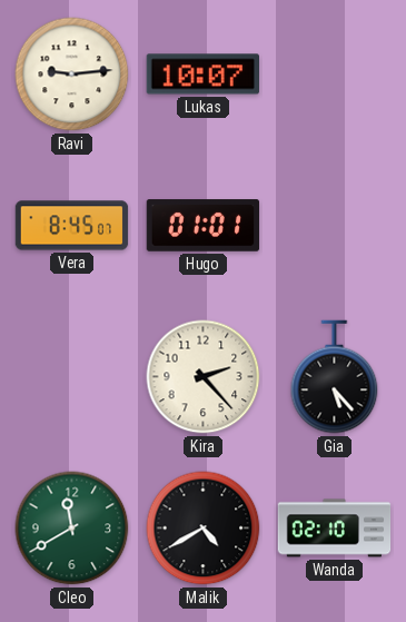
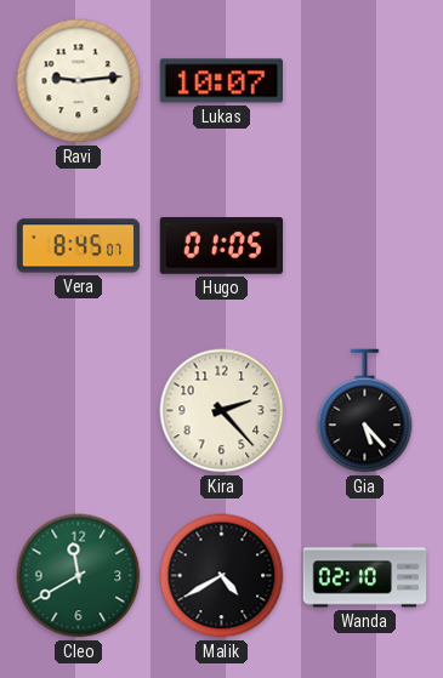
Hugo: 01:01 -> 01:05
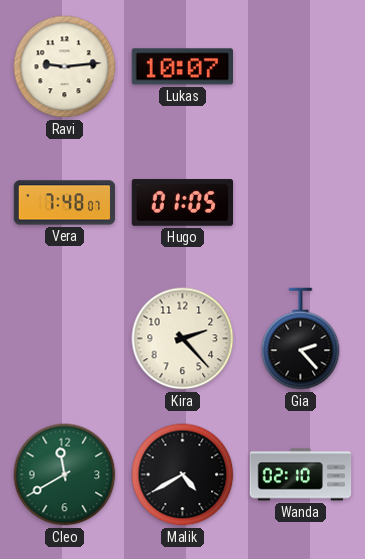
Vera: 8:45 -> 7:48
Gia: 5:23 -> 2:23
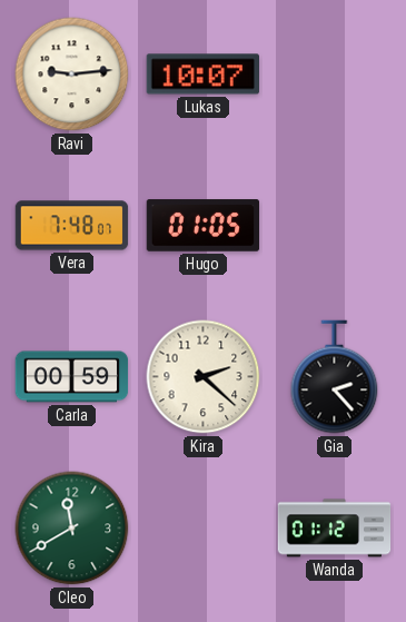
Carla: none -> 00:59
Kira: 2:23 -> 2:22
Malik: 4:40 -> none
Wanda: 02:10 -> 01:12
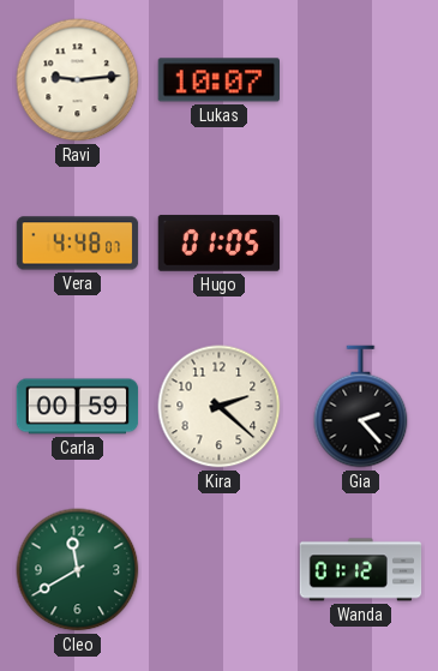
Vera: 7:48 -> 4:48
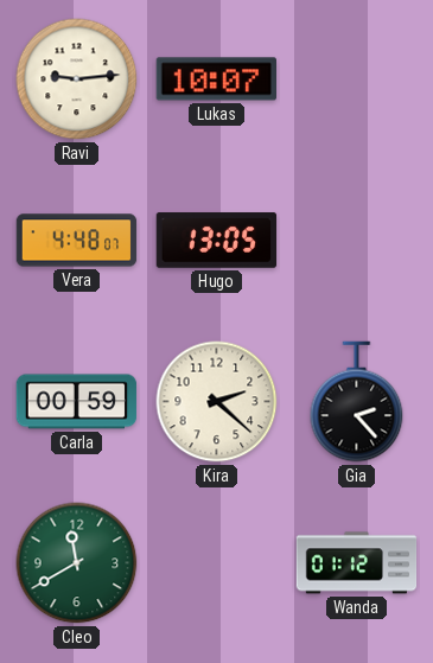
Hugo: 01:05 -> 13:05
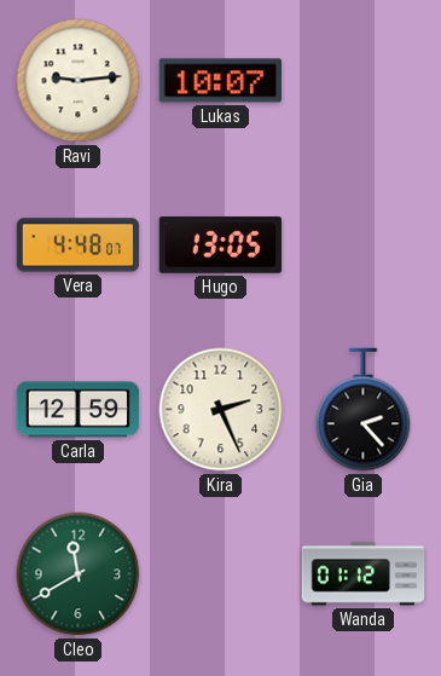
Carla: 00:59 -> 12:59
Kira: 2:22 -> 2:26
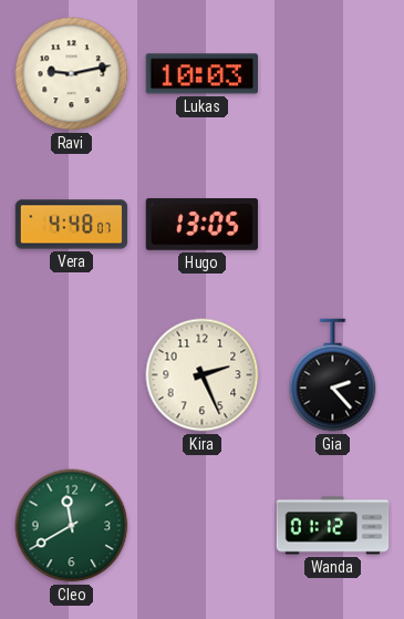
Ravi: 9:14 -> 9:13
Lukas: 10:07 -> 10:03
Carla: 12:59 -> none
